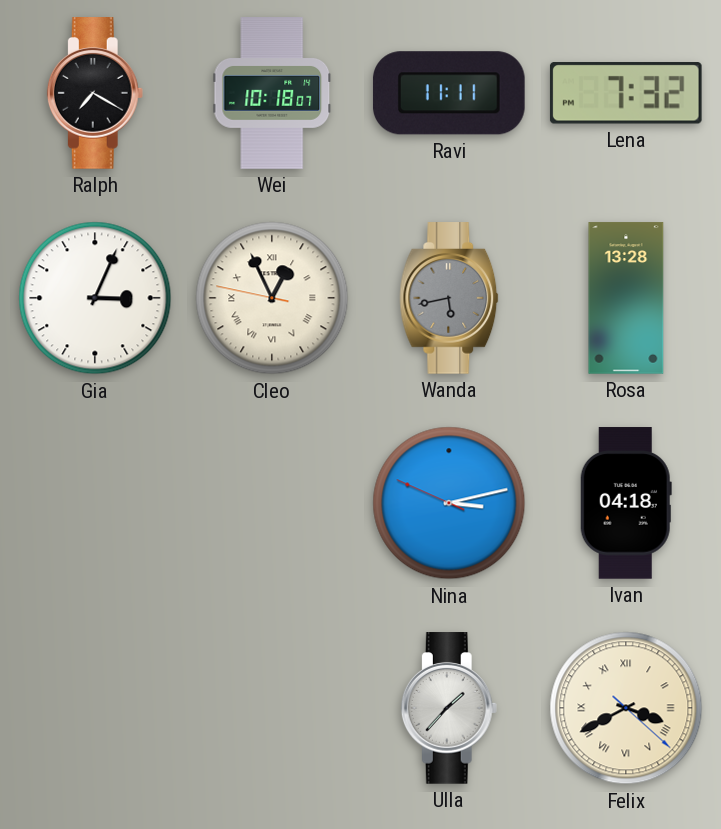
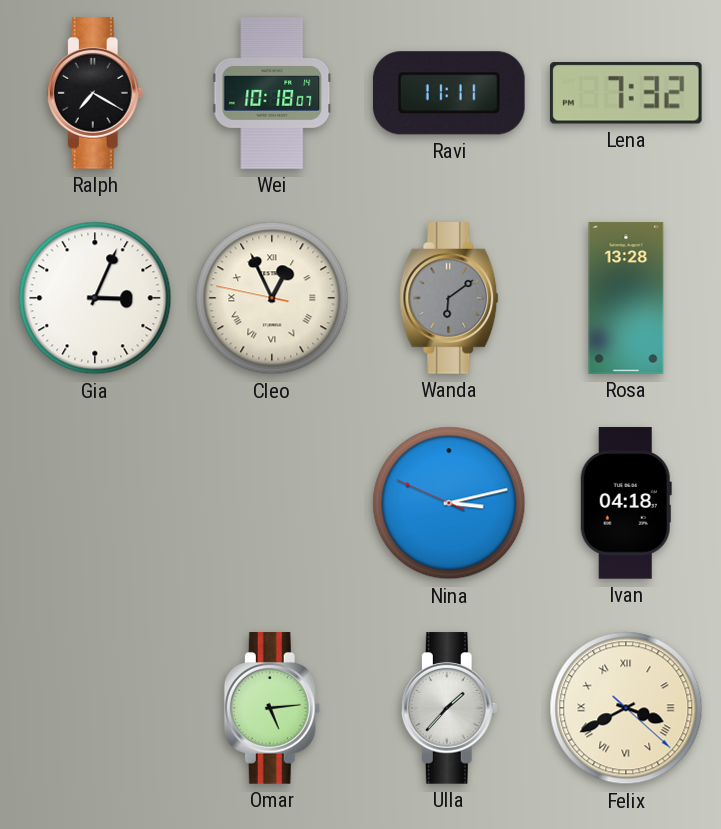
Wanda: 5:43 -> 6:09
Omar: none -> 5:14
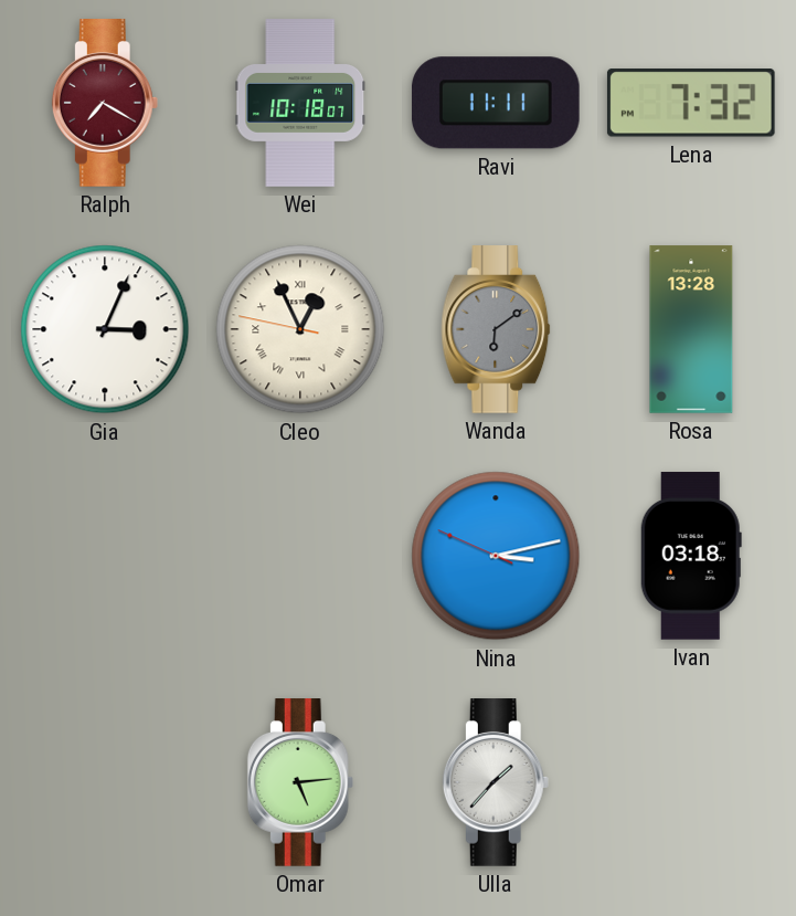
Ralph dial: black -> burgundy
Ivan: 04:18 -> 03:18
Felix: 3:40 -> none
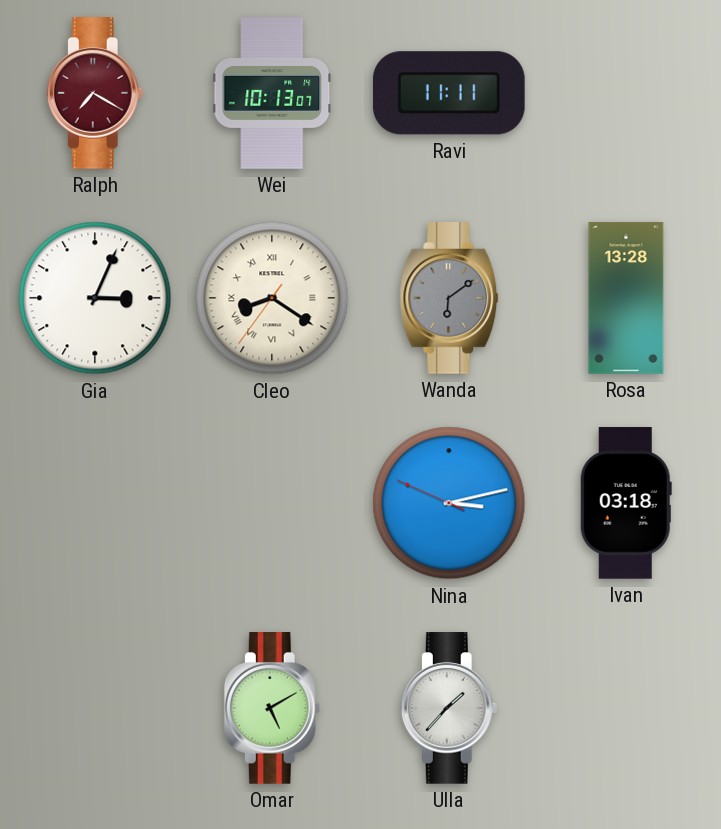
Wei: 10:18 -> 10:13
Lena: 7:32 -> none
Cleo: 12:55 -> 8:20
Omar: 5:14 -> 5:10
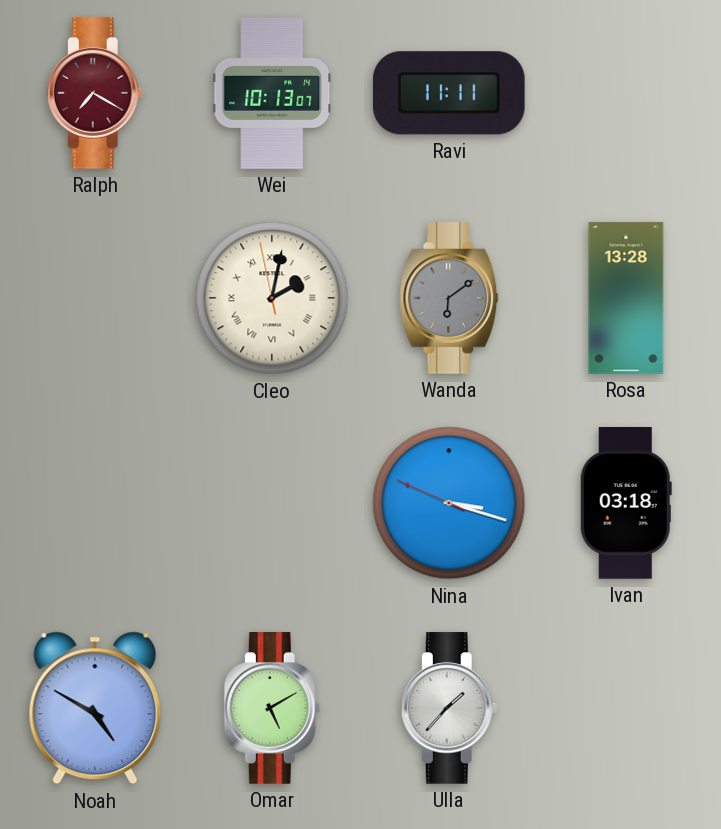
Gia: 3:04 -> none
Cleo: 8:20 -> 2:01
Nina: 3:12 -> 3:17
Noah: none -> 4:50
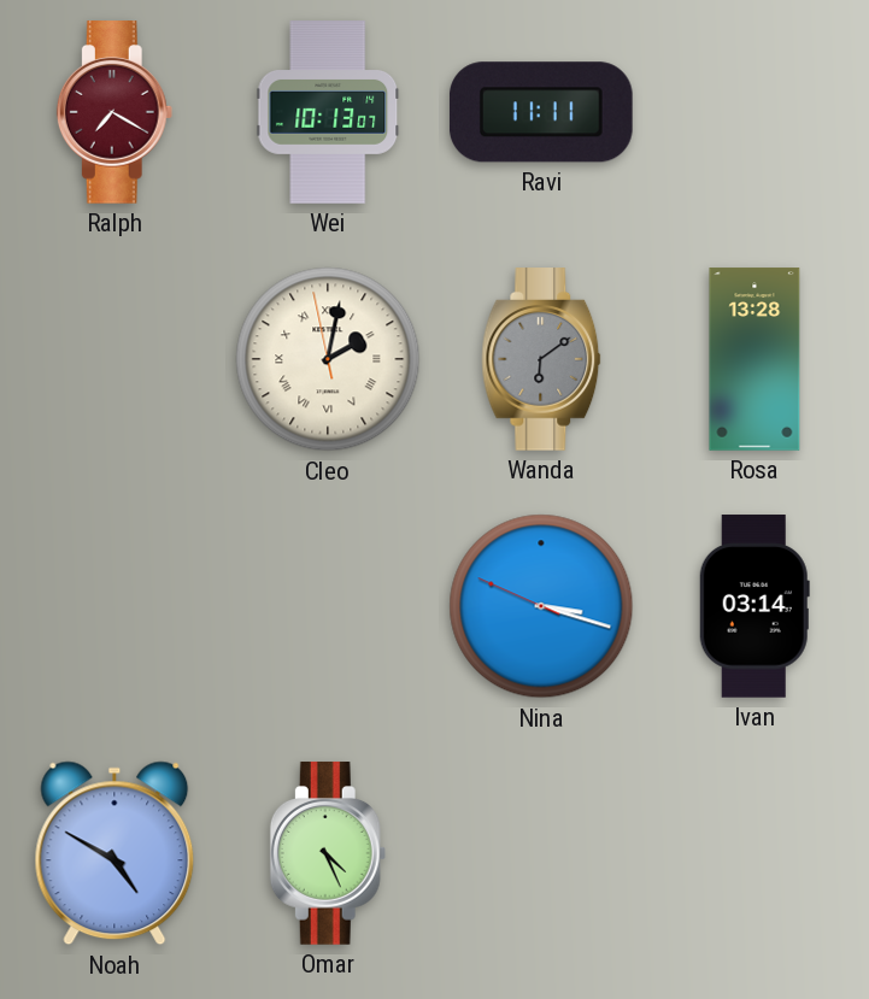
Ivan: 03:18 -> 03:14
Omar: 5:10 -> 4:26
Ulla: 1:37 -> none
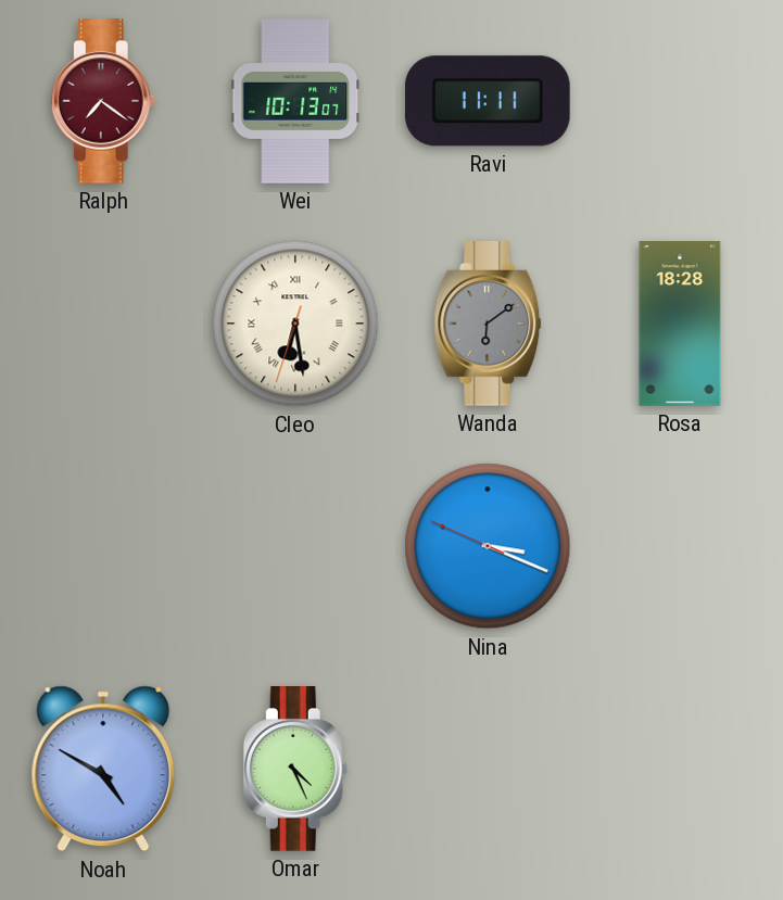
Ralph: 7:20 -> 7:21
Cleo: 2:01 -> 6:28
Rosa: 13:28 -> 18:28
Nina: 3:17 -> 3:18
Ivan: 03:14 -> none
